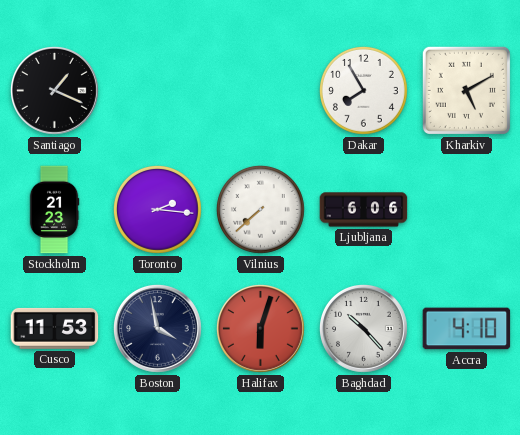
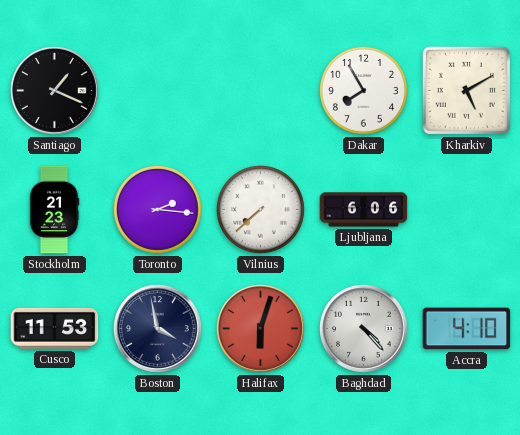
Baghdad: 10:23 -> 4:23
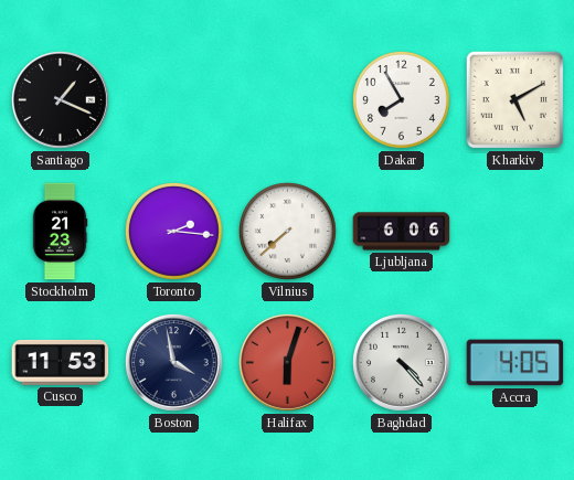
Accra: 4:10 -> 4:05
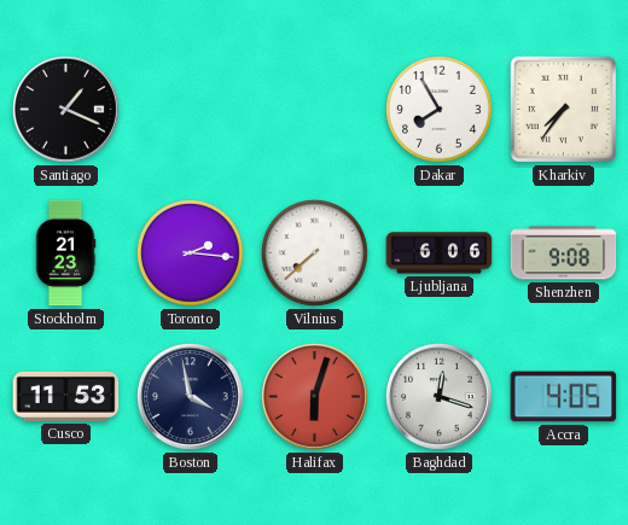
Kharkiv: 5:10 -> 7:36
Shenzhen: none -> 9:08
Baghdad: 4:23 -> 12:18
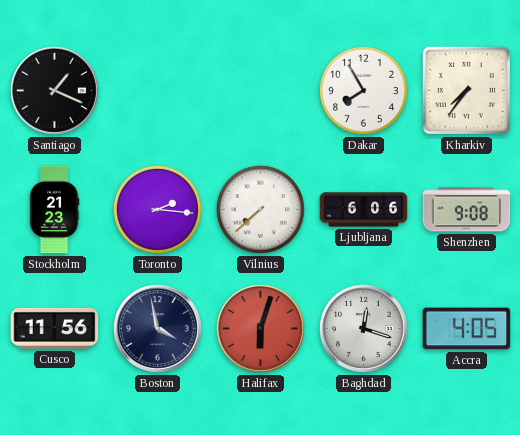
Cusco: 11:53 -> 11:56
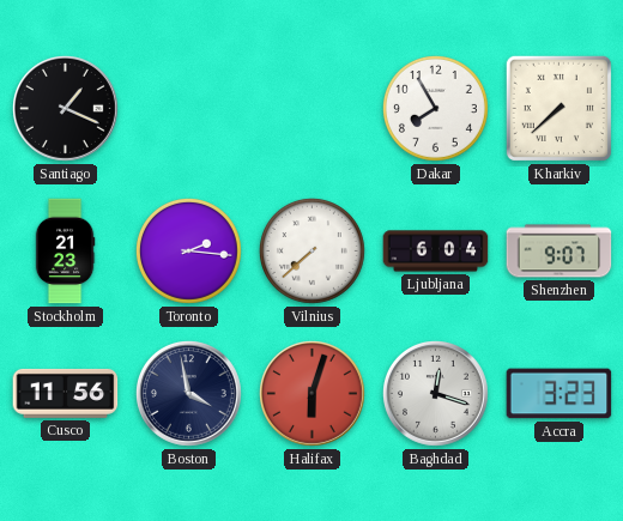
Kharkiv: 7:36 -> 7:38
Ljubljana: 6:06 -> 6:04
Shenzhen: 9:08 -> 9:07
Accra: 4:05 -> 3:23
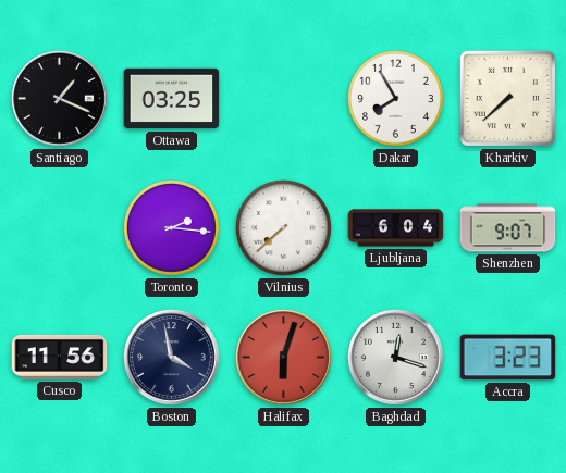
Ottawa: none -> 03:25
Stockholm: 21:23 -> none
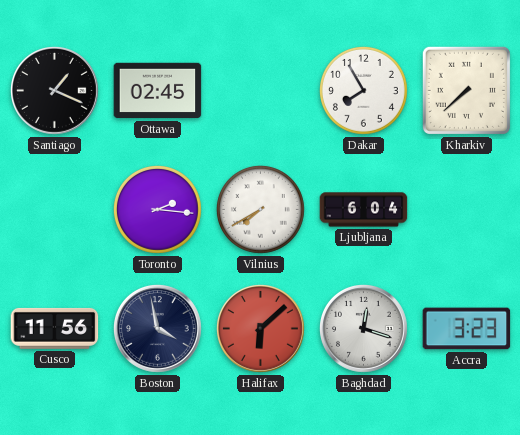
Ottawa: 03:25 -> 02:45
Vilnius: 7:38 -> 7:40
Shenzhen: 9:07 -> none
Halifax: 6:03 -> 6:08
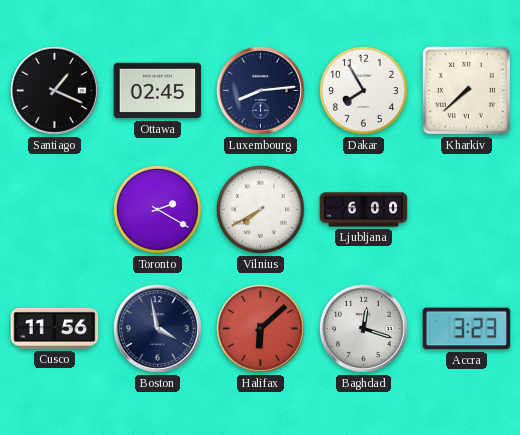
Luxembourg: none -> 8:14
Toronto: 2:16 -> 2:20
Ljubljana: 6:04 -> 6:00
